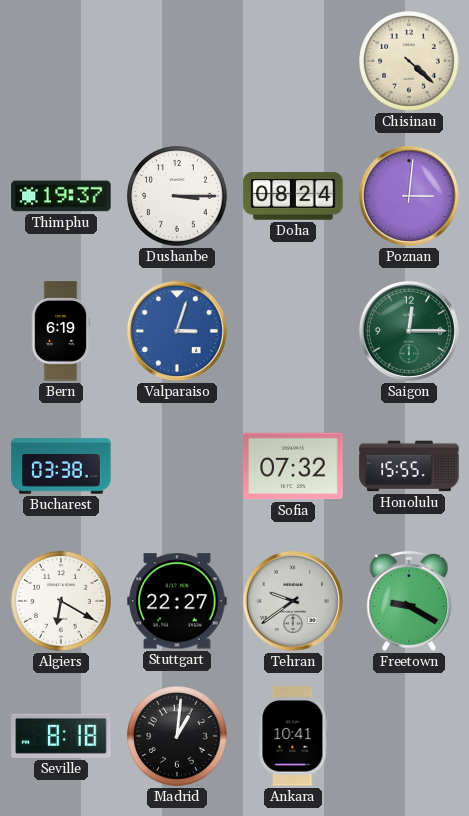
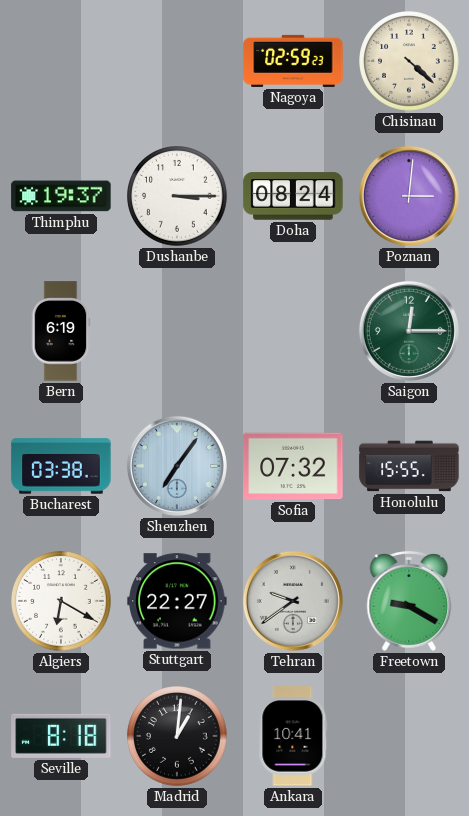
Nagoya: none -> 02:59
Valparaiso: 3:03 -> none
Shenzhen: none -> 7:06
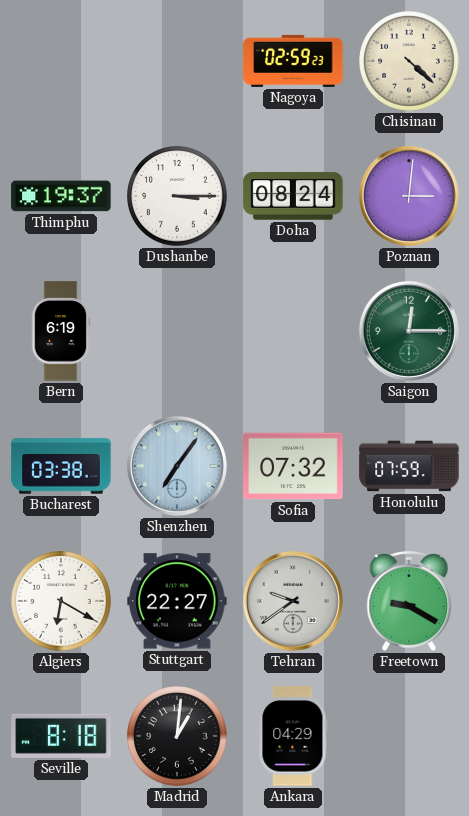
Honolulu: 15:55 -> 07:59
Ankara: 10:41 -> 04:29
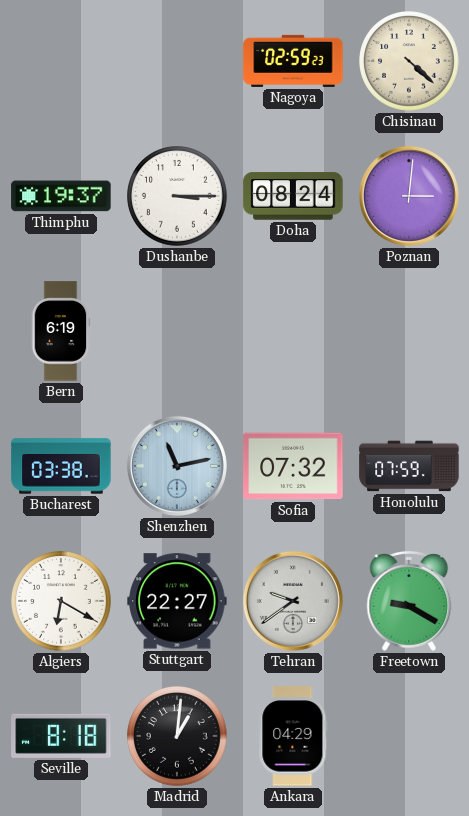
Saigon: 12:15 -> none
Shenzhen: 7:06 -> 11:13
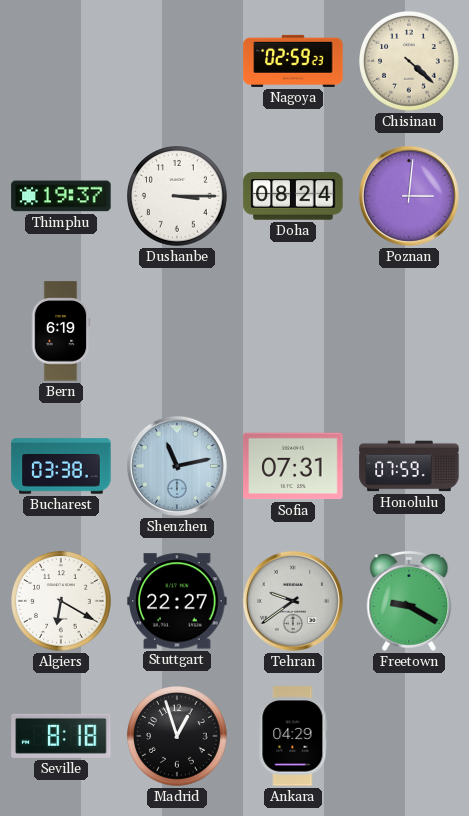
Sofia: 07:32 -> 07:31
Madrid: 1:01 -> 12:57
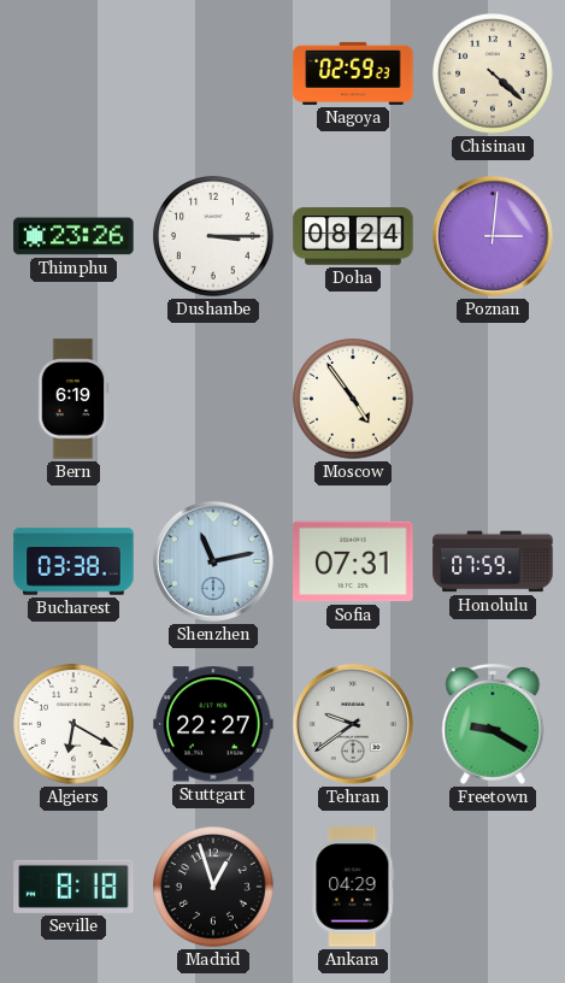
Thimphu: 19:37 -> 23:26
Moscow: none -> 4:54
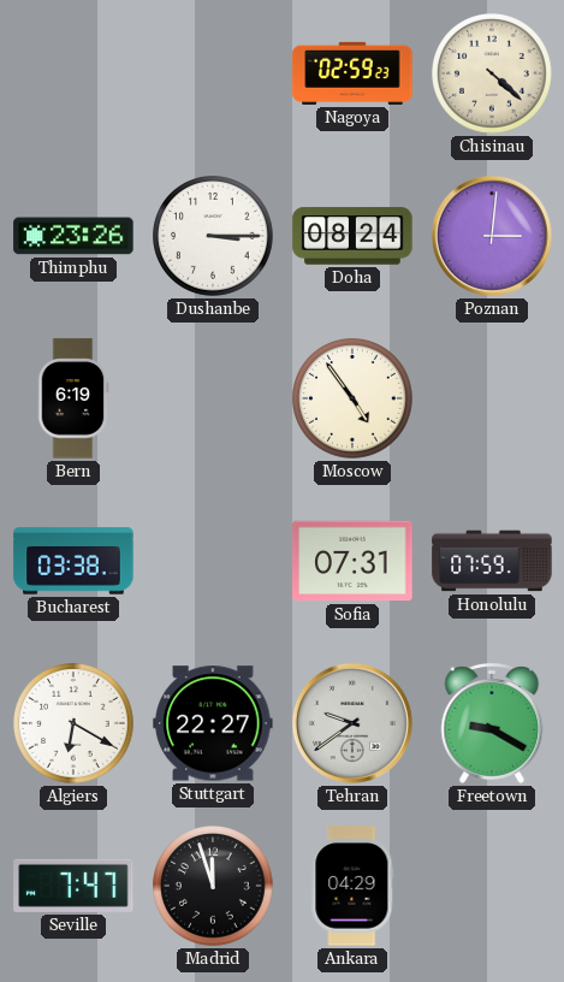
Shenzhen: 11:13 -> none
Seville: 8:18 -> 7:47
Madrid: 12:57 -> 11:57
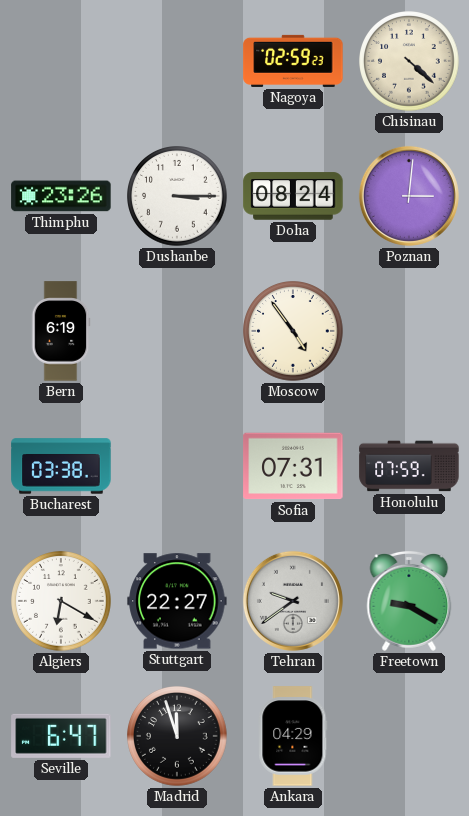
Seville: 7:47 -> 6:47
